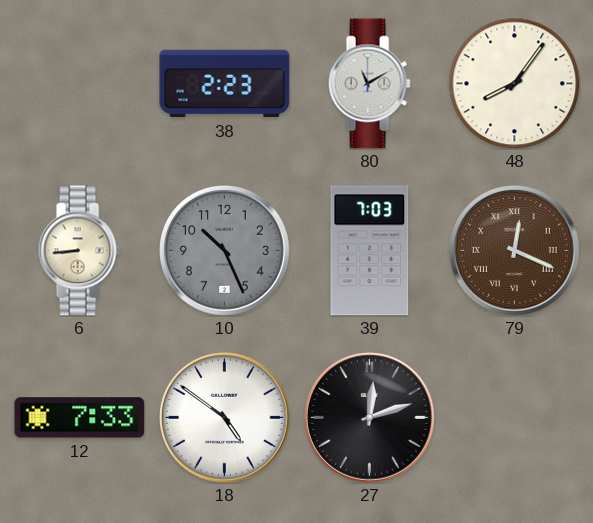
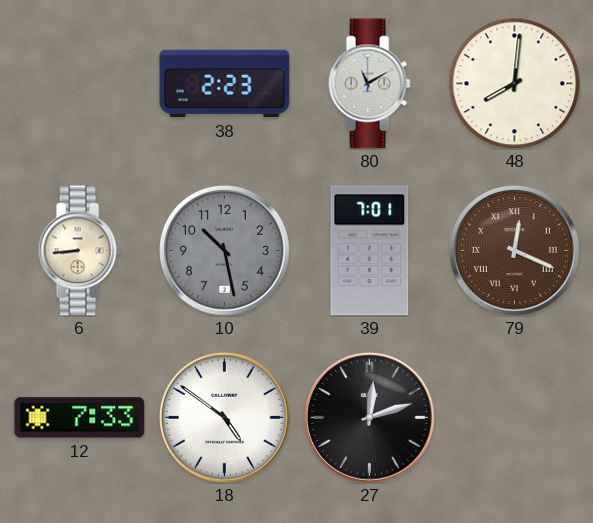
48: 8:06 -> 8:01
10: 10:26 -> 10:28
39: 7:03 -> 7:01
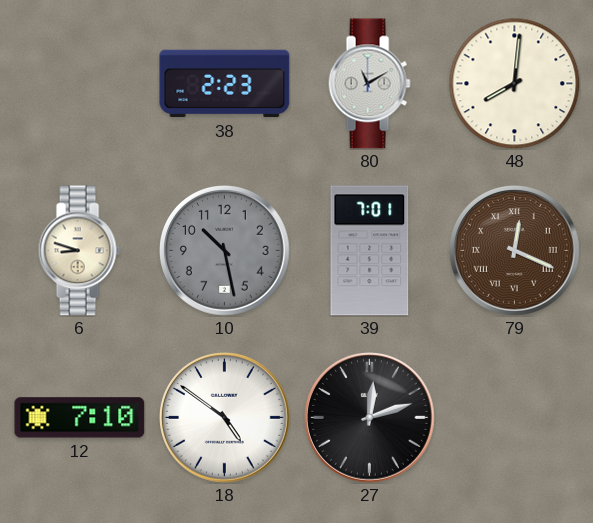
6: 8:44 -> 8:48
12: 7:33 -> 7:10
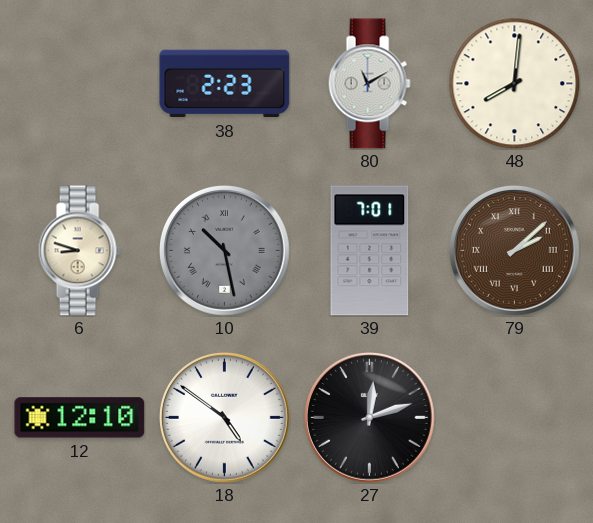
10 numerals: Arabic -> Roman
79: 12:19 -> 2:08
12: 7:10 -> 12:10
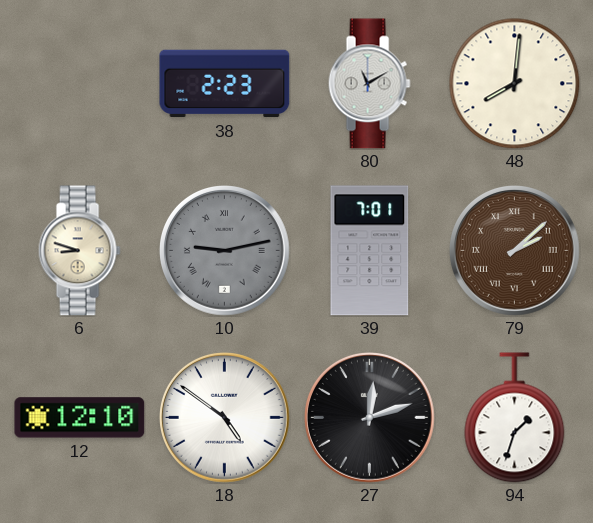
10: 10:28 -> 9:13
94: none -> 1:33
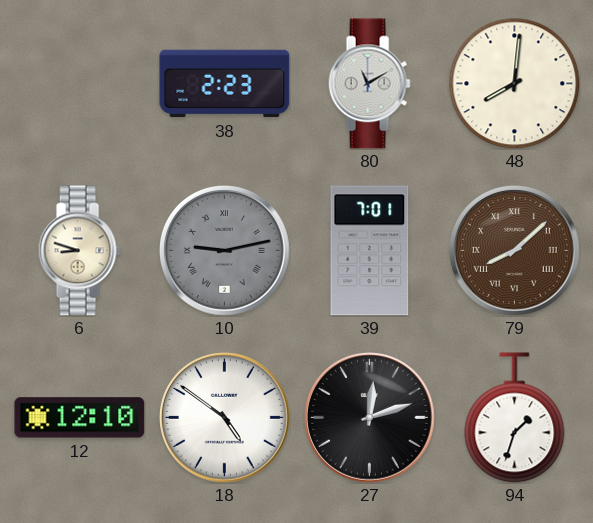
79: 2:08 -> 8:08
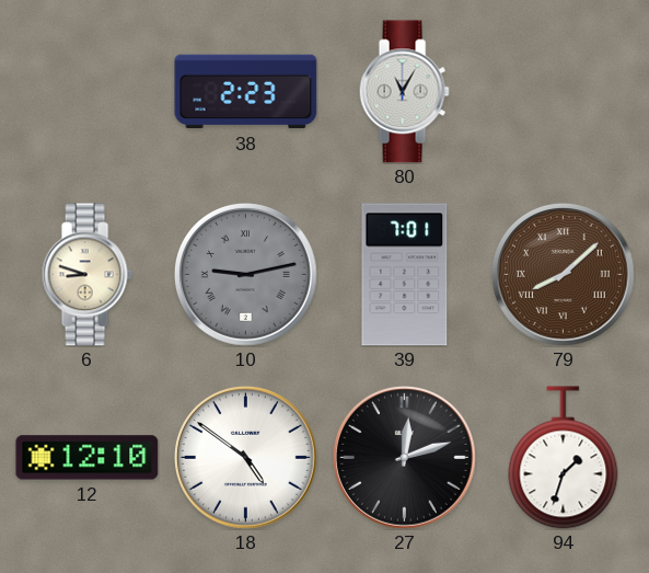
80: 11:10 -> 11:05
48: 8:01 -> none
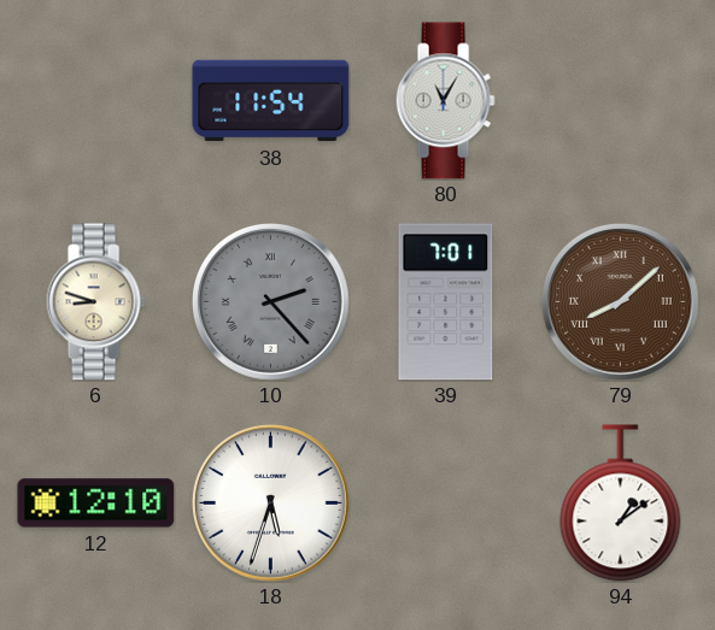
38: 2:23 -> 11:54
10: 9:13 -> 2:23
18: 4:51 -> 5:33
27: 12:12 -> none
94: 1:33 -> 1:09
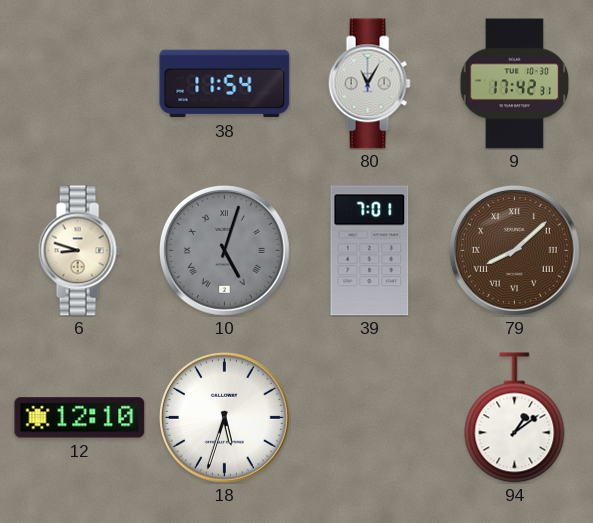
9: none -> 17:42
10: 2:23 -> 5:03
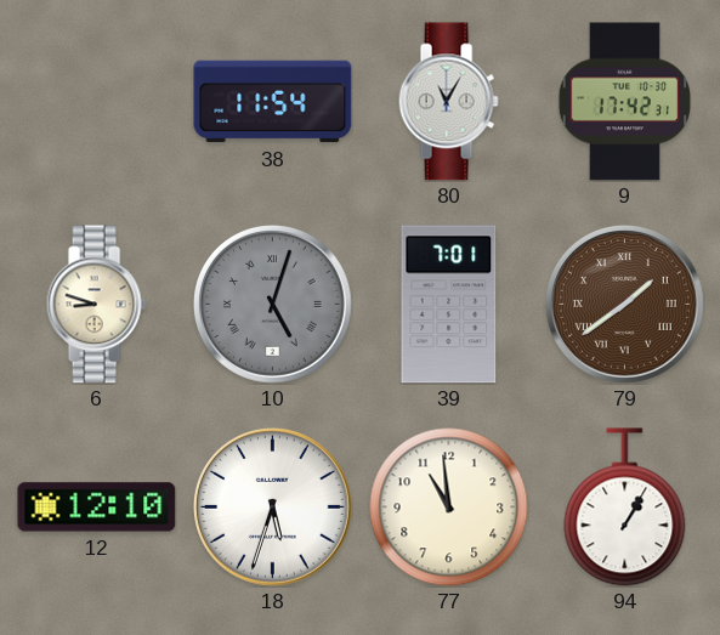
79: 8:08 -> 1:39
77: none -> 10:59
94: 1:09 -> 1:05
